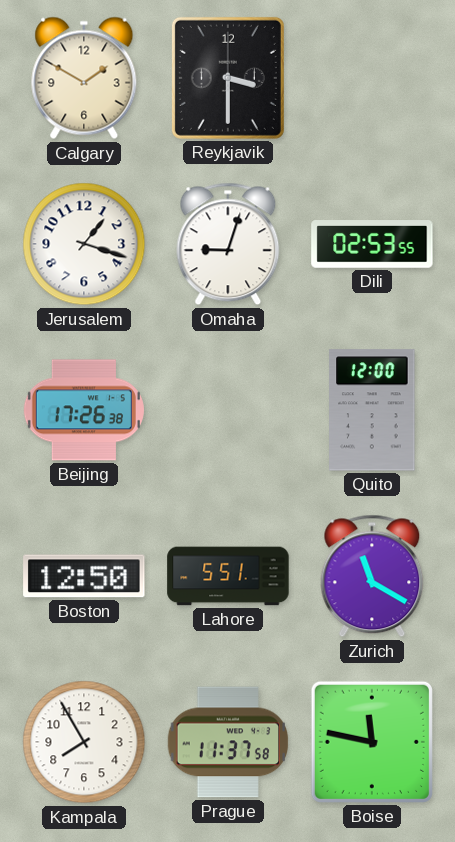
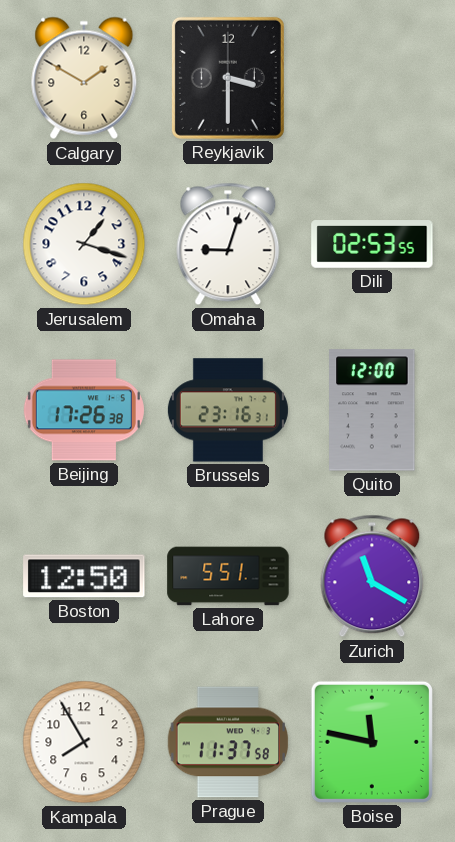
Brussels: none -> 23:16
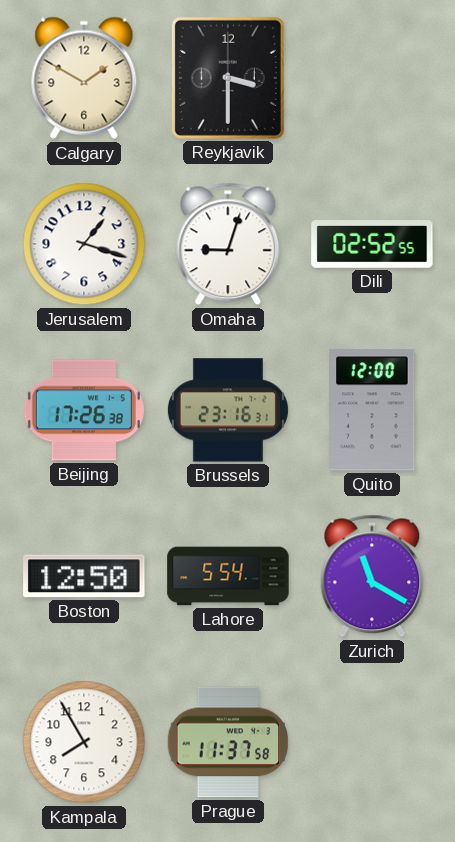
Dili: 02:53 -> 02:52
Lahore: 5:51 -> 5:54
Boise: 11:47 -> none
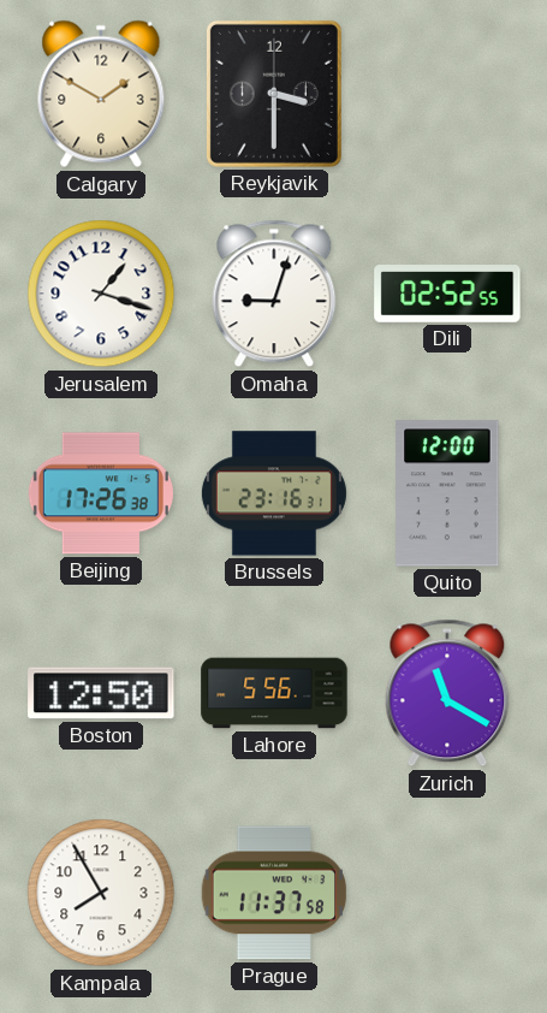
Lahore: 5:54 -> 5:56
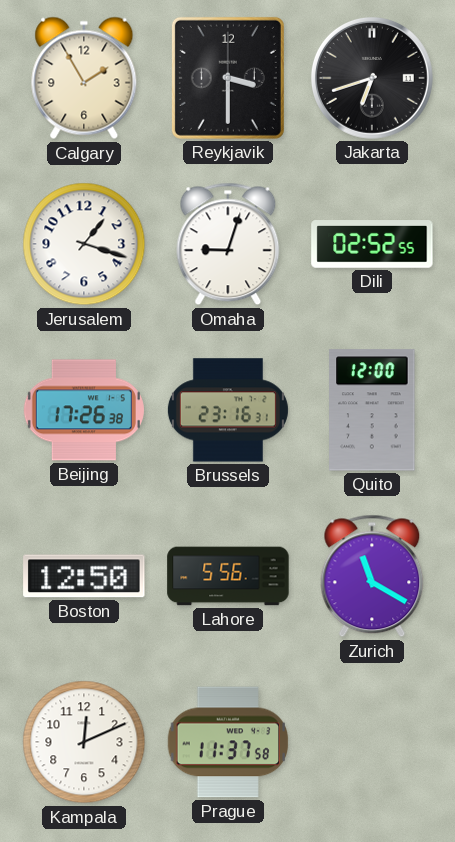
Calgary: 1:50 -> 1:55
Jakarta: none -> 6:42
Kampala: 7:55 -> 12:11
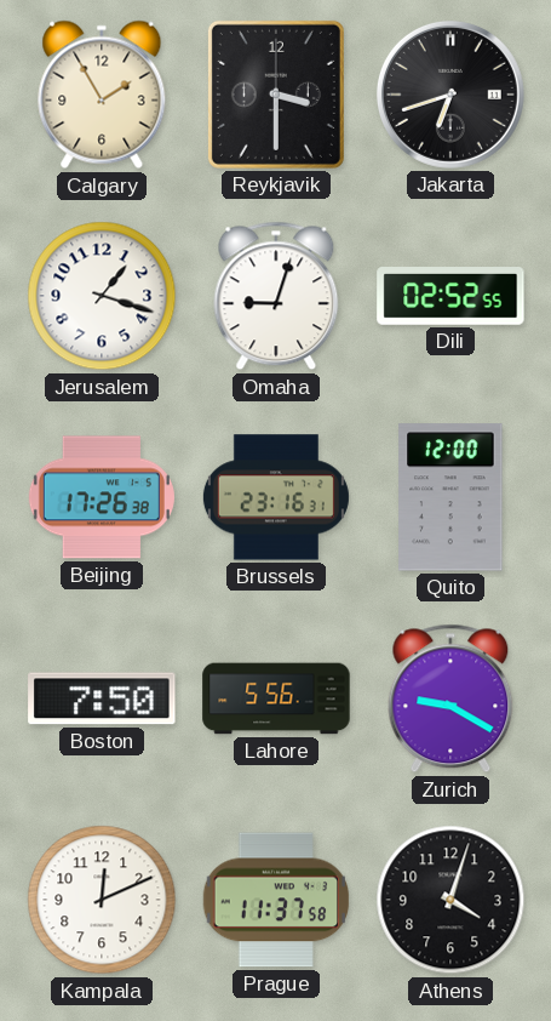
Boston: 12:50 -> 7:50
Zurich: 11:20 -> 9:20
Athens: none -> 4:03
